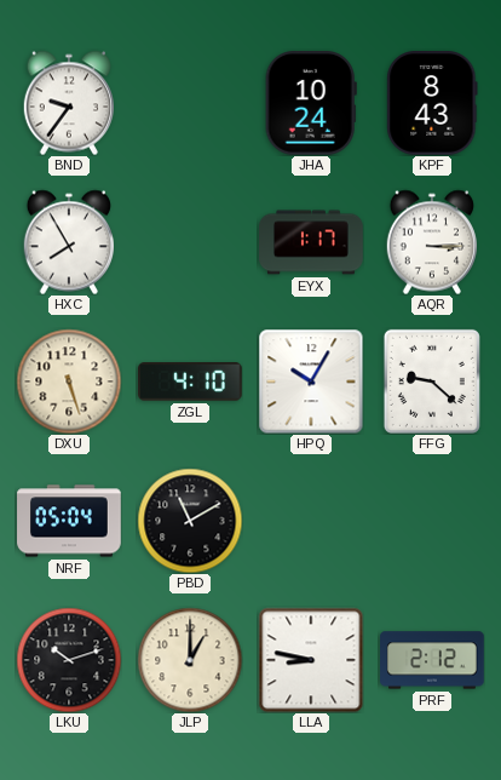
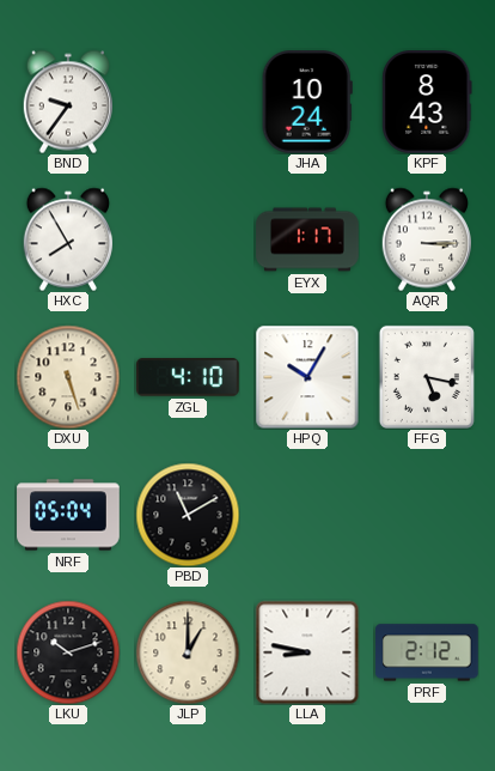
FFG: 9:22 -> 5:17
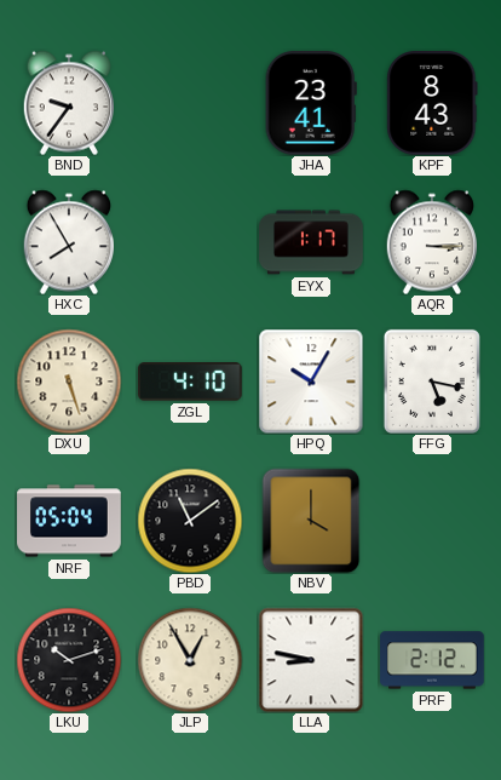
JHA: 10:24 -> 23:41
PBD: 11:10 -> 11:09
NBV: none -> 4:00
JLP: 1:00 -> 12:55
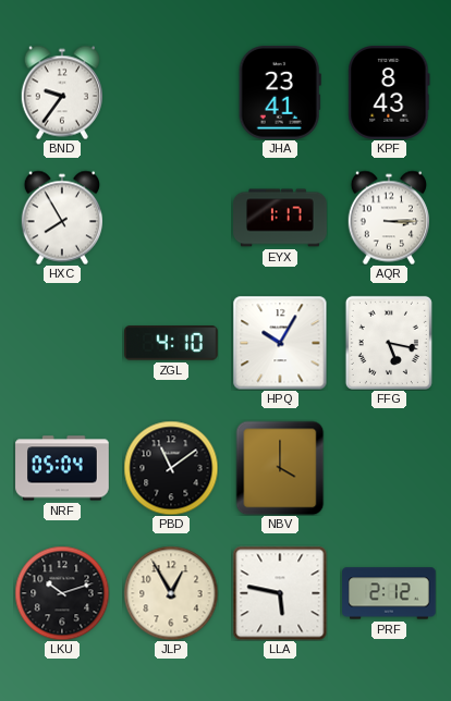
DXU: 5:27 -> none
LLA: 8:47 -> 5:47
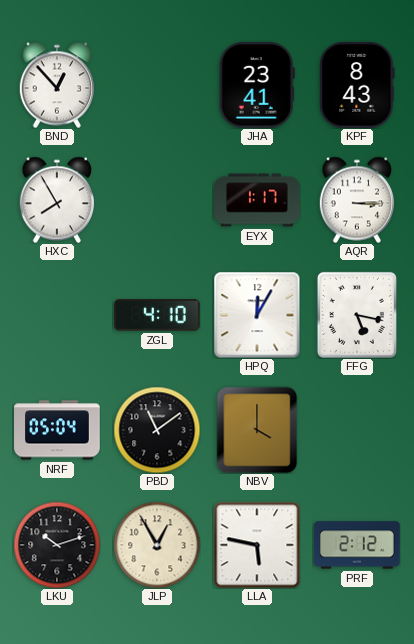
BND: 9:36 -> 12:53
HPQ: 10:05 -> 12:05
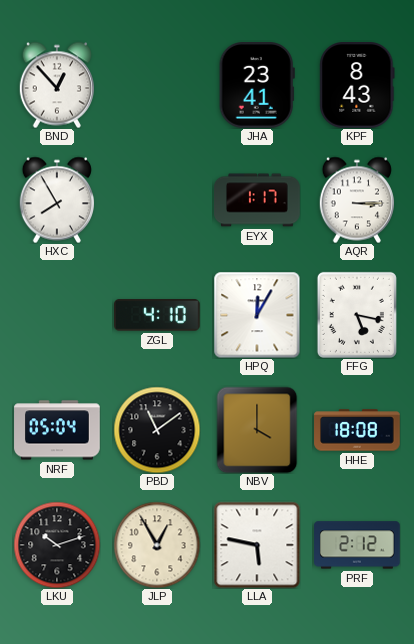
HHE: none -> 18:08
